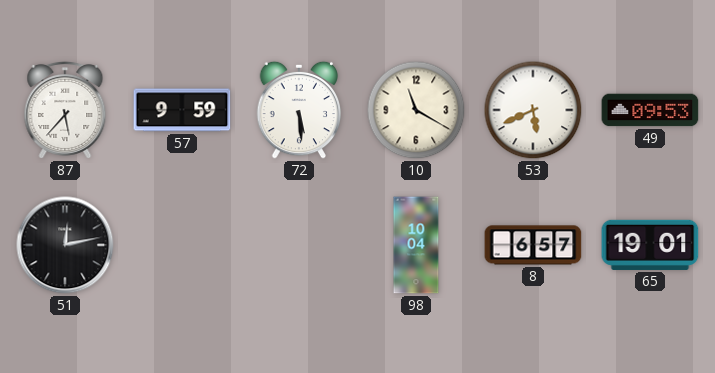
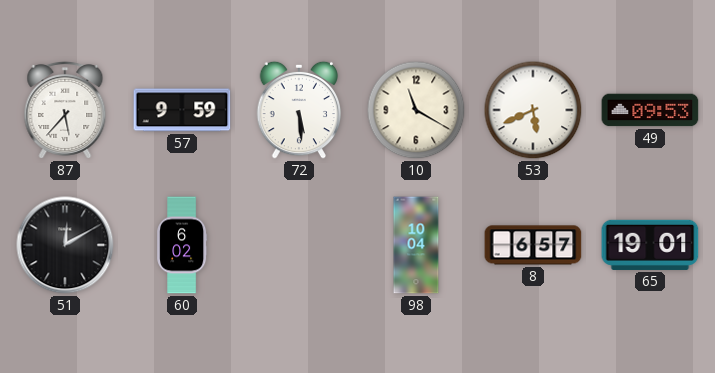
51: 12:13 -> 12:10
60: none -> 6:02
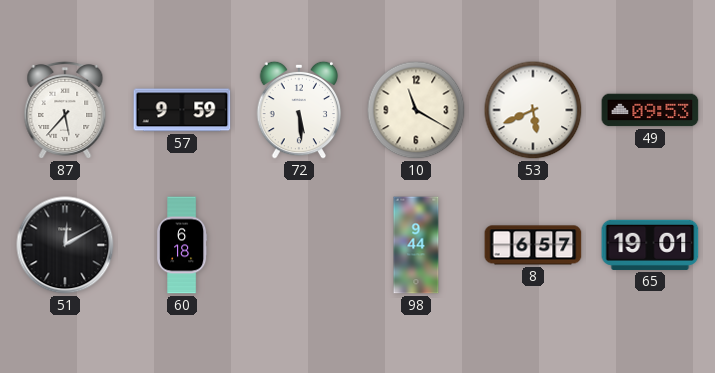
60: 6:02 -> 6:18
98: 10:04 -> 9:44
